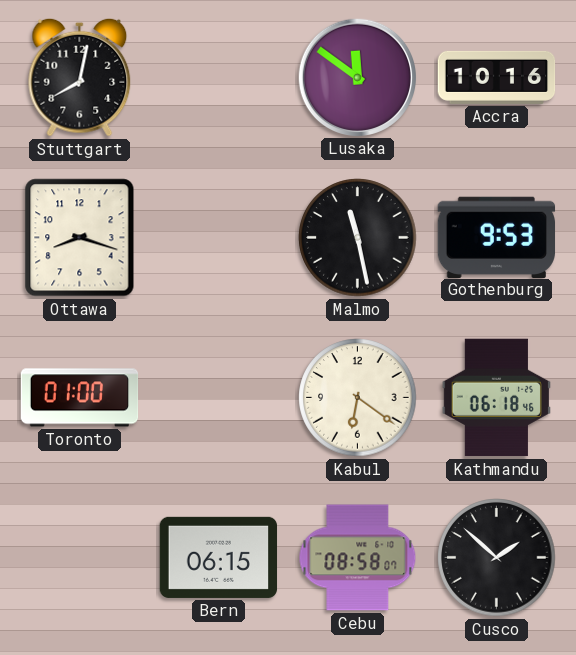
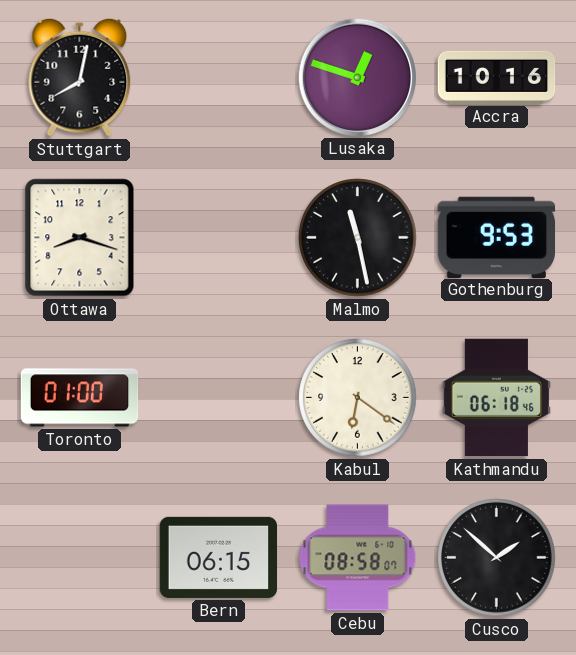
Lusaka: 11:51 -> 12:48
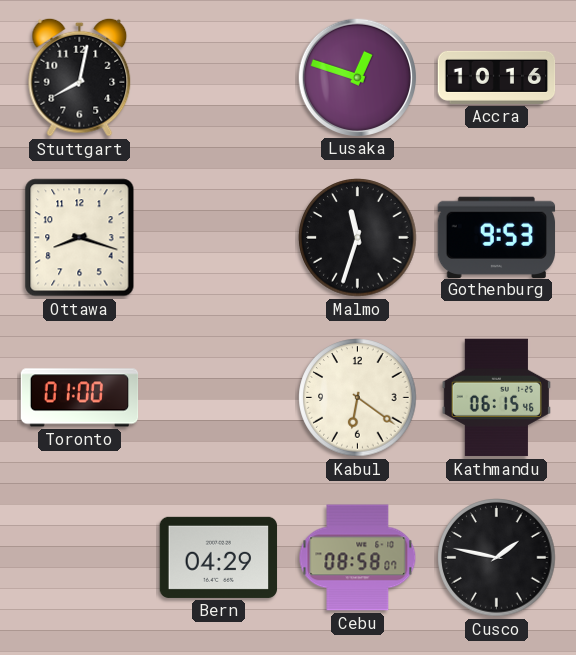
Malmo: 11:28 -> 11:33
Kathmandu: 06:18 -> 06:15
Bern: 06:15 -> 04:29
Cusco: 1:52 -> 1:47
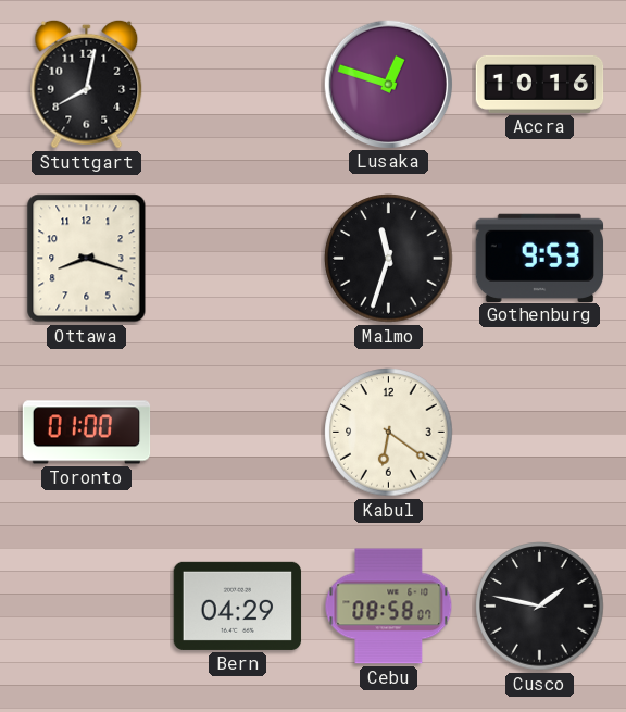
Kathmandu: 06:15 -> none
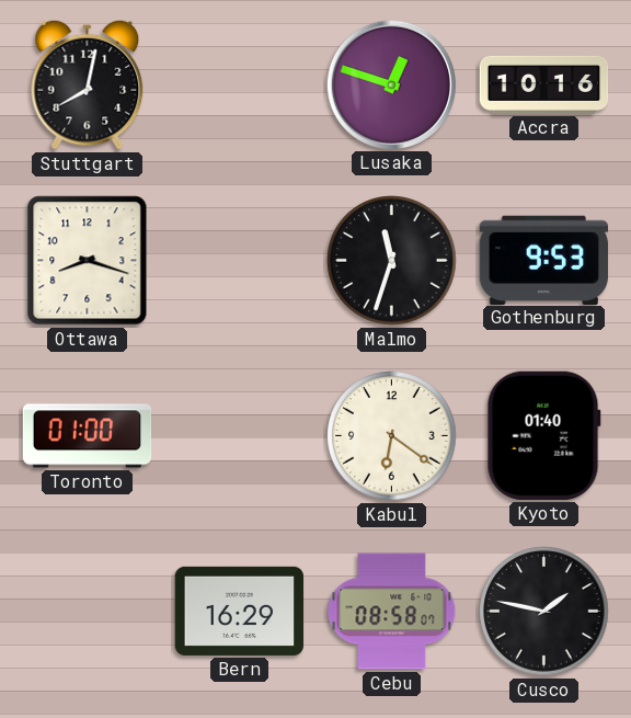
Kyoto: none -> 01:40
Bern: 04:29 -> 16:29
